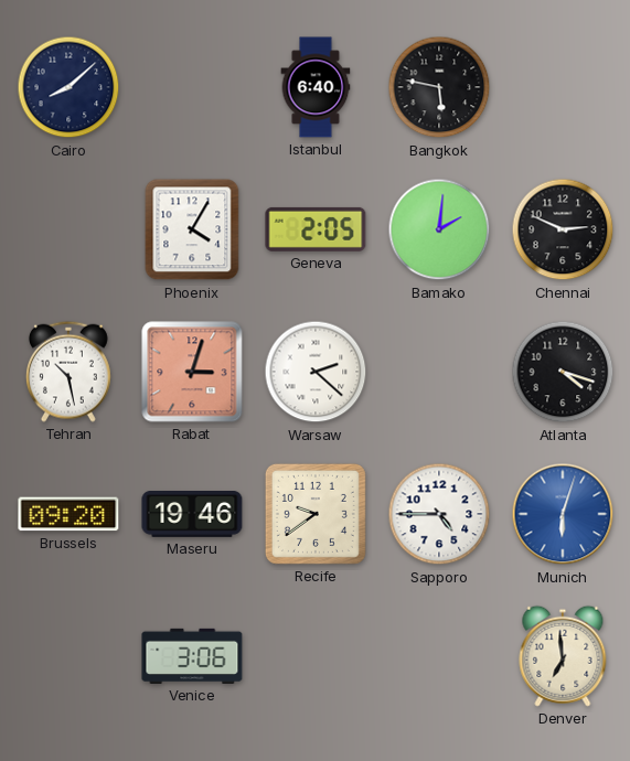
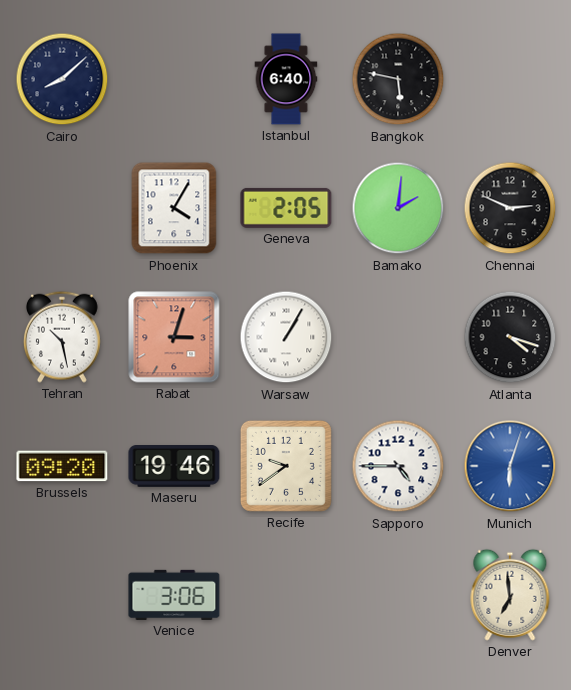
Warsaw: 2:22 -> 1:05
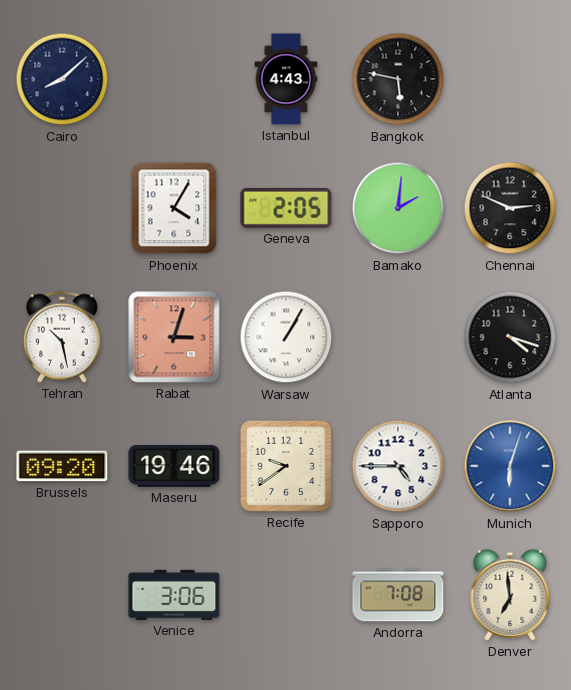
Istanbul: 6:40 -> 4:43
Andorra: none -> 7:08
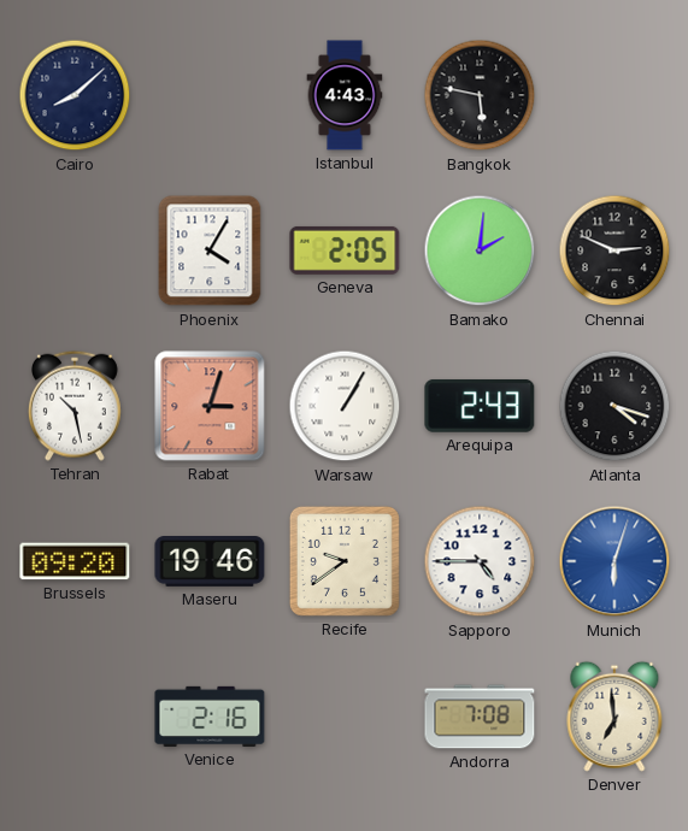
Arequipa: none -> 2:43
Venice: 3:06 -> 2:16
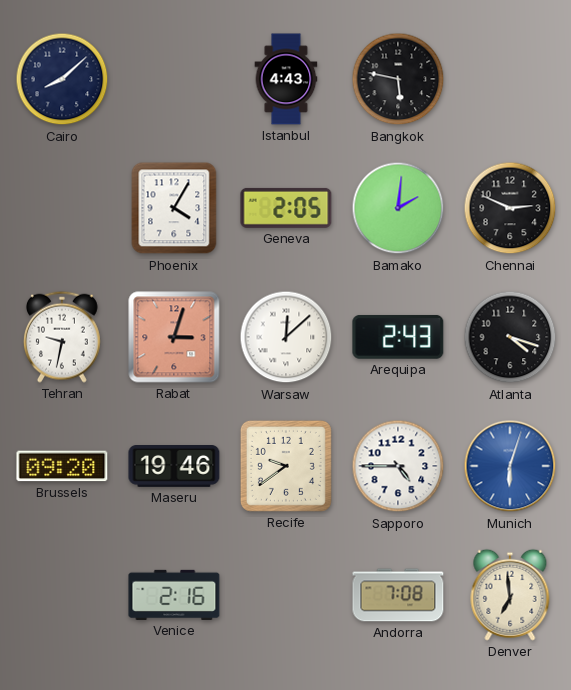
Tehran: 10:28 -> 9:32
Warsaw: 1:05 -> 12:08
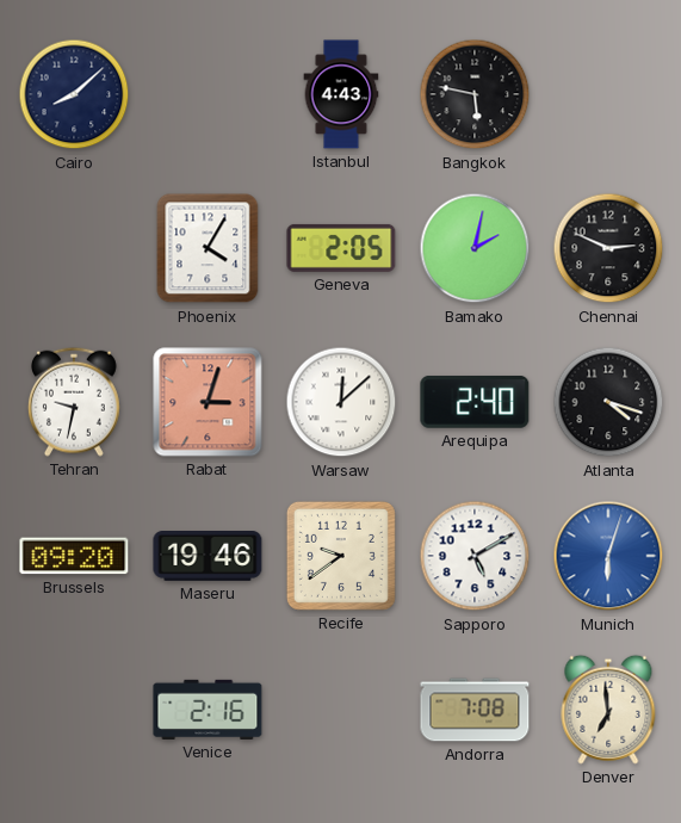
Bamako: 2:01 -> 2:02
Arequipa: 2:43 -> 2:40
Sapporo: 4:45 -> 5:10
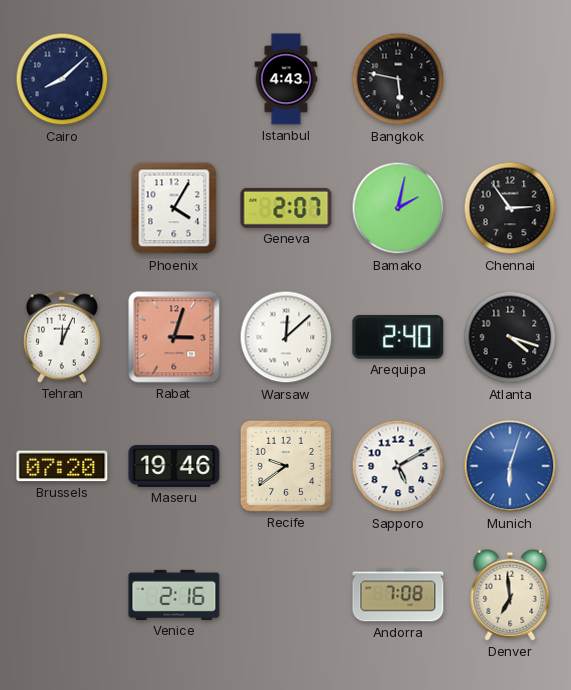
Geneva: 2:05 -> 2:07
Chennai: 2:49 -> 2:54
Tehran: 9:32 -> 12:04
Brussels: 09:20 -> 07:20
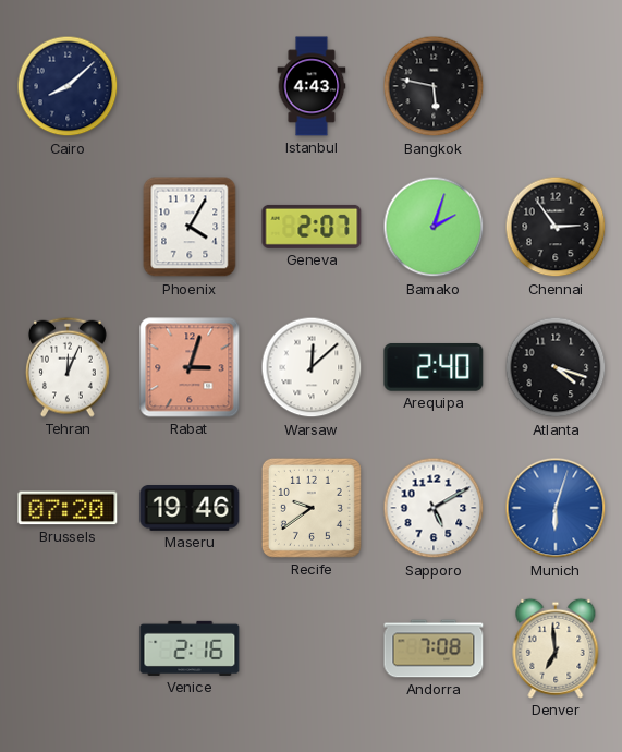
Bamako: 2:02 -> 2:03
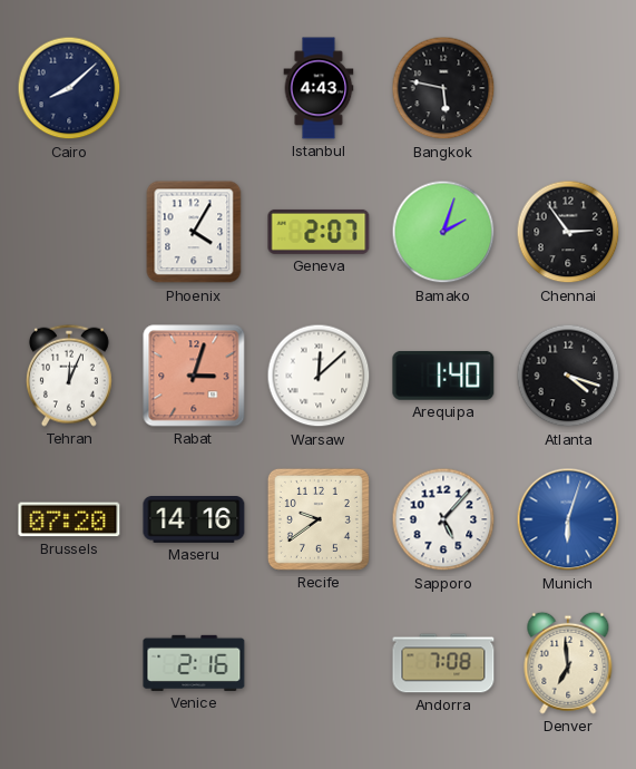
Arequipa: 2:40 -> 1:40
Maseru: 19:46 -> 14:16
Sapporo: 5:10 -> 5:07
